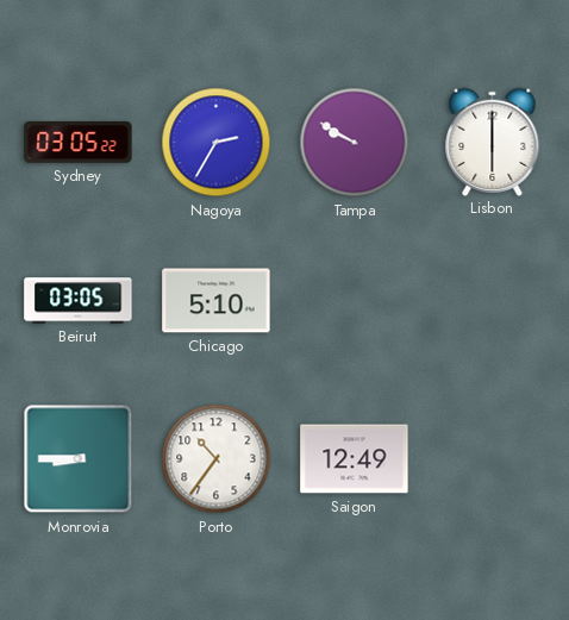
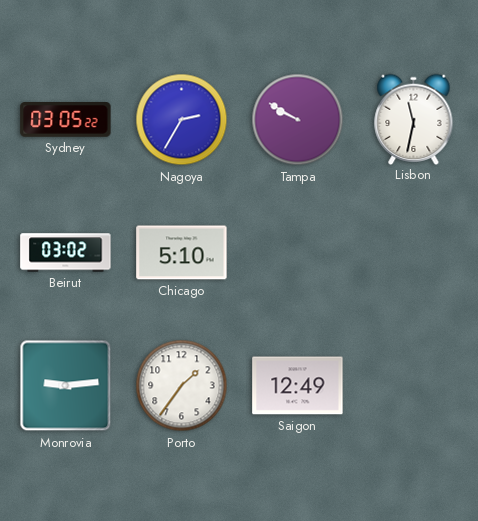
Lisbon: 6:00 -> 11:32
Beirut: 03:05 -> 03:02
Monrovia: 8:45 -> 9:14
Porto: 10:36 -> 1:36
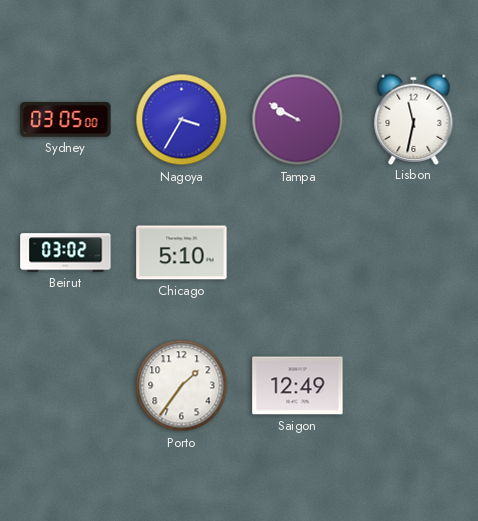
Sydney: 03:05:22 -> 03:05:00
Nagoya: 2:35 -> 3:35
Monrovia: 9:14 -> none
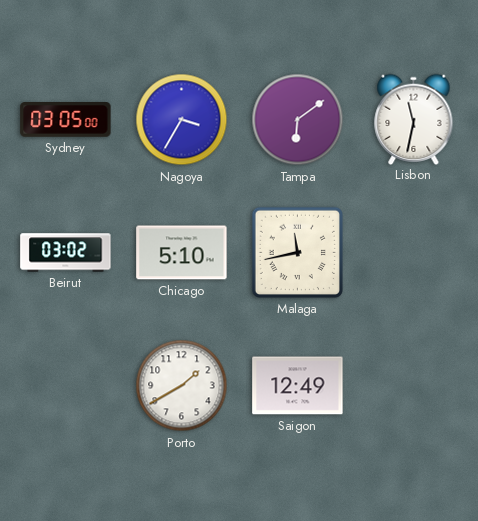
Tampa: 9:50 -> 6:09
Malaga: none -> 11:43
Porto: 1:36 -> 1:40
